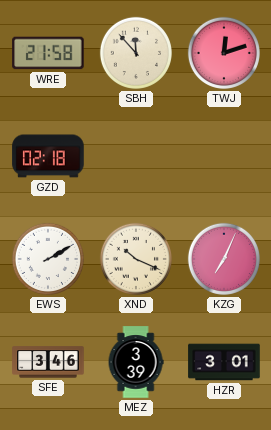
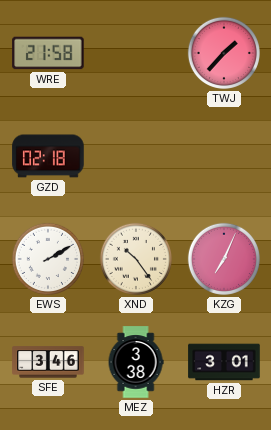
SBH: 11:53 -> none
TWJ: 12:12 -> 1:37
XND: 10:19 -> 10:24
MEZ: 3:39 -> 3:38
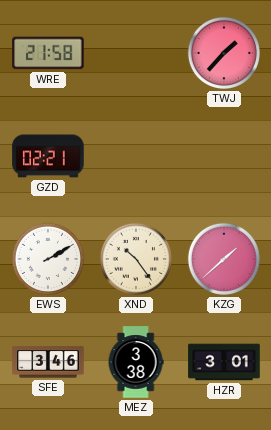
GZD: 02:18 -> 02:21
KZG: 7:04 -> 1:38
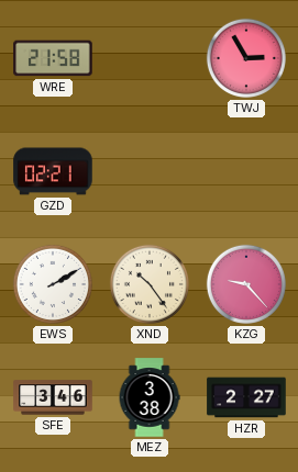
TWJ: 1:37 -> 2:55
KZG: 1:38 -> 9:23
HZR: 3:01 -> 2:27
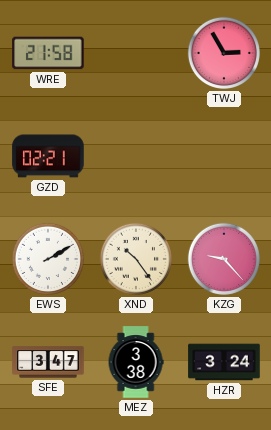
SFE: 3:46 -> 3:47
HZR: 2:27 -> 3:24
